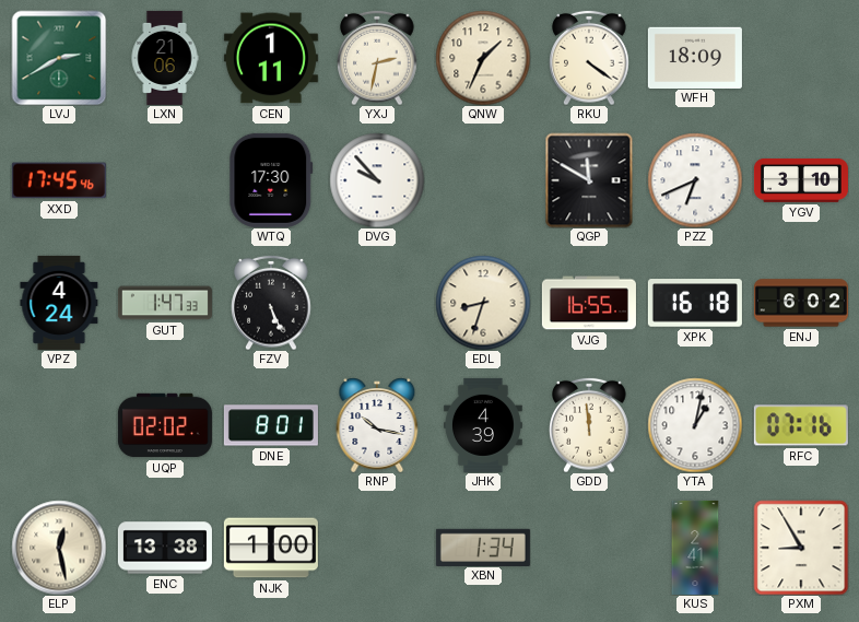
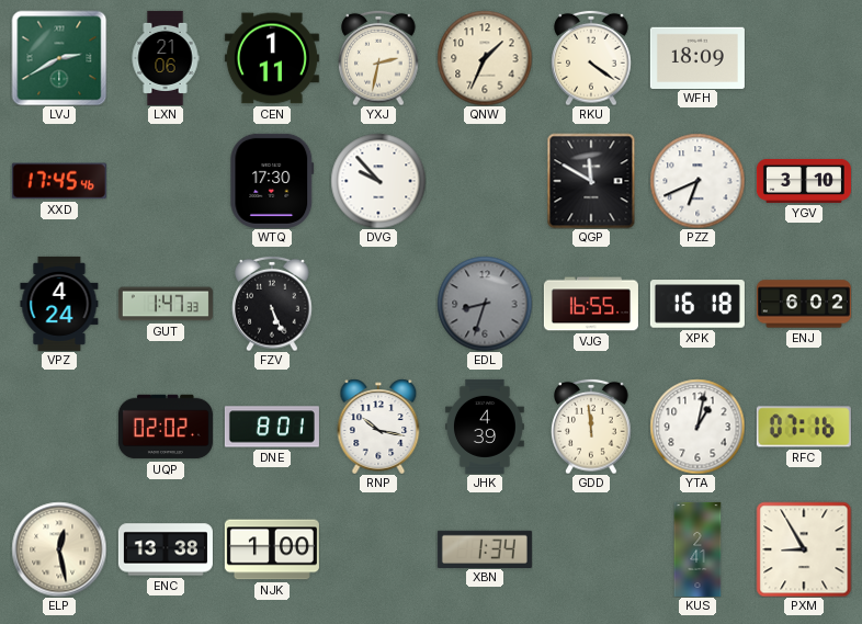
EDL dial: cream -> grey
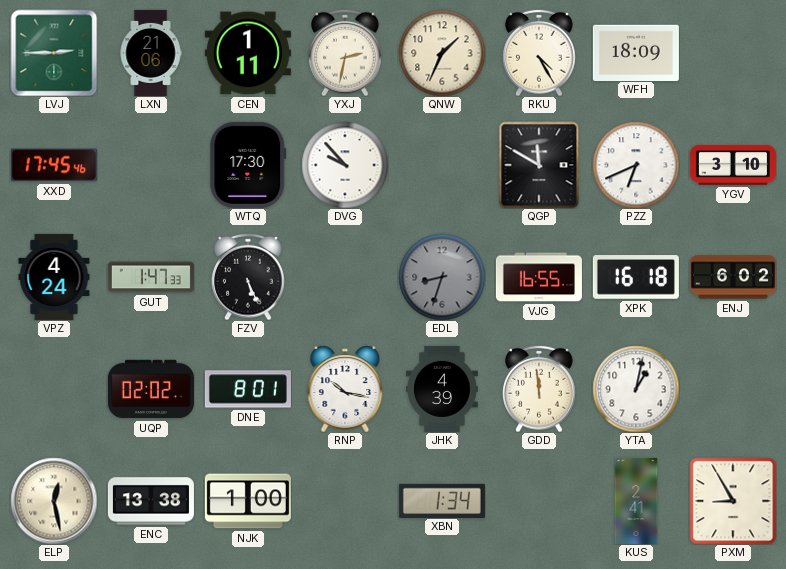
LVJ: 2:40 -> 2:45
RKU: 4:21 -> 4:25
RFC: 07:16 -> none
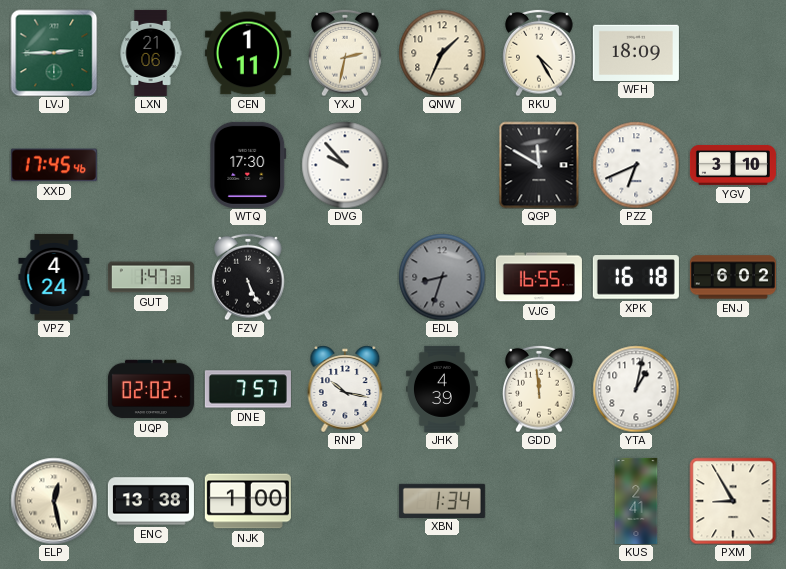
DNE: 8:01 -> 7:57
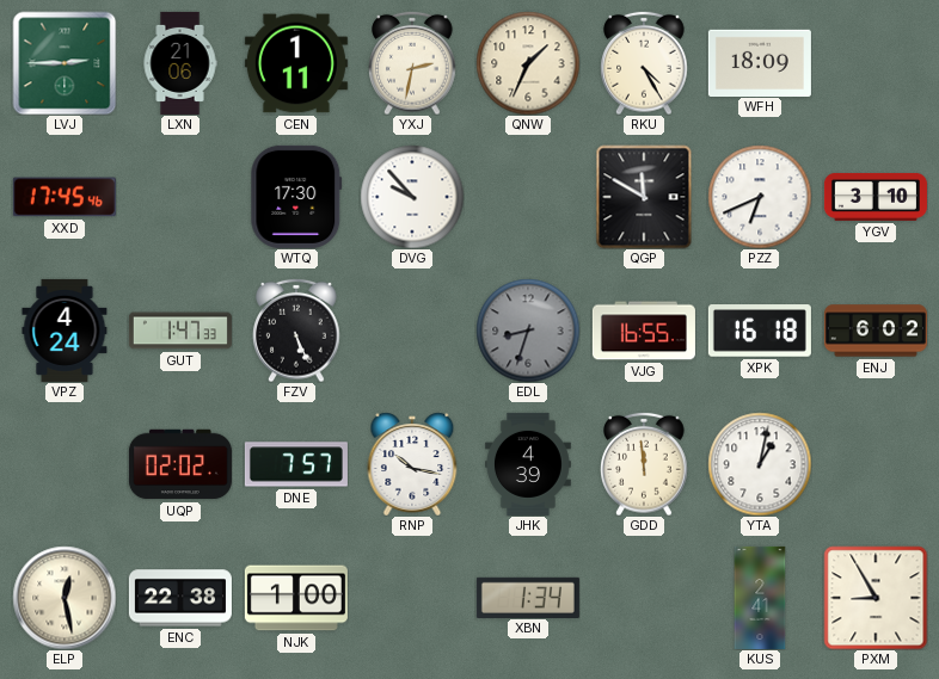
ENC: 13:38 -> 22:38
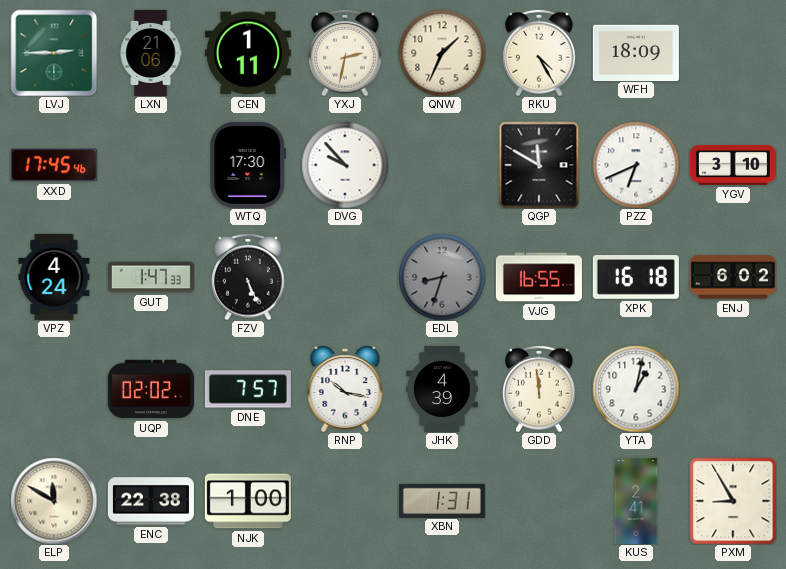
ELP: 12:28 -> 11:50
XBN: 1:34 -> 1:31
